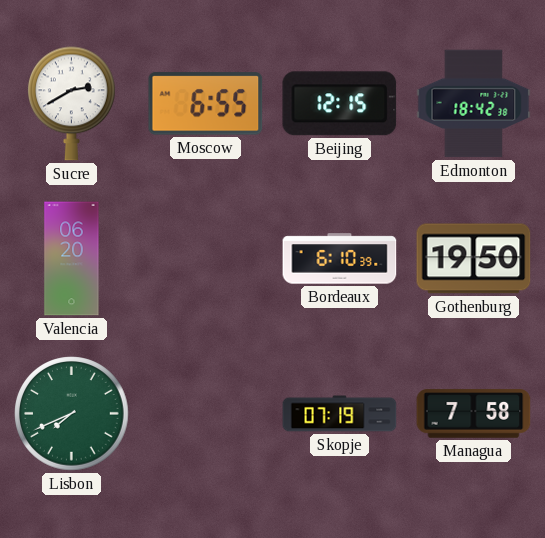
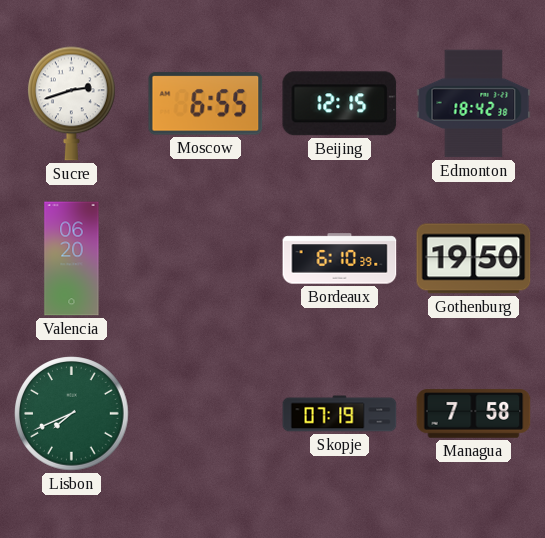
Sucre: 2:40 -> 2:42
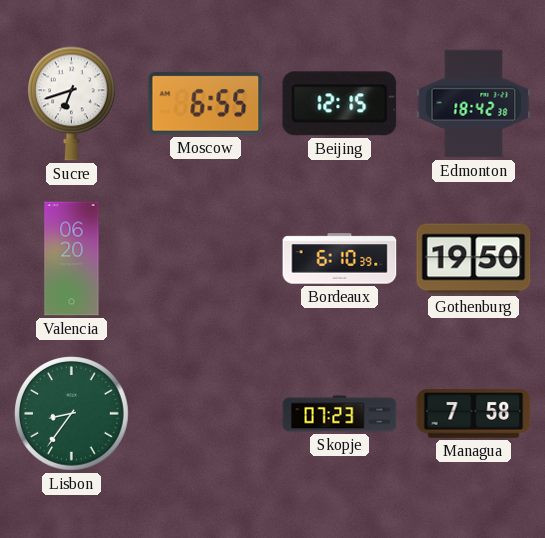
Sucre: 2:42 -> 6:42
Lisbon: 7:41 -> 8:36
Skopje: 07:19 -> 07:23
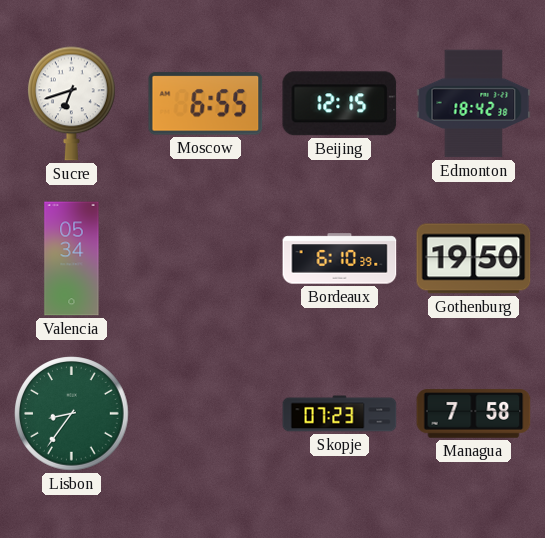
Valencia: 06:20 -> 05:34
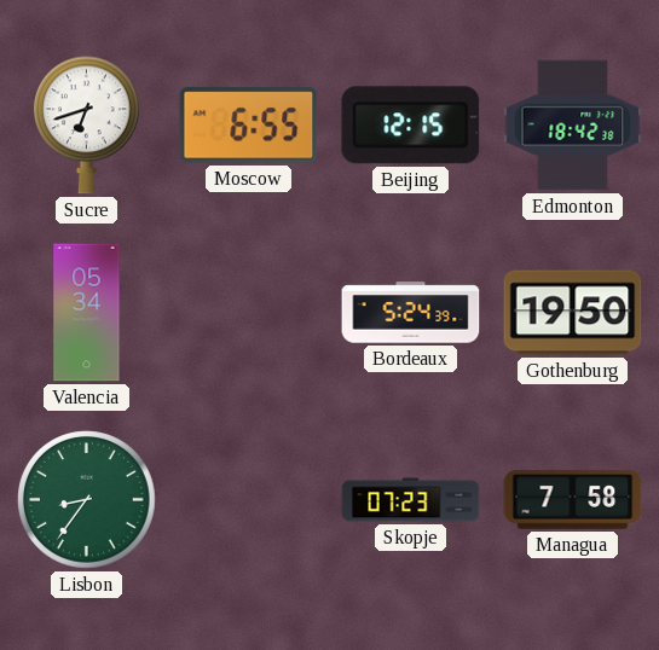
Bordeaux: 6:10 -> 5:24
